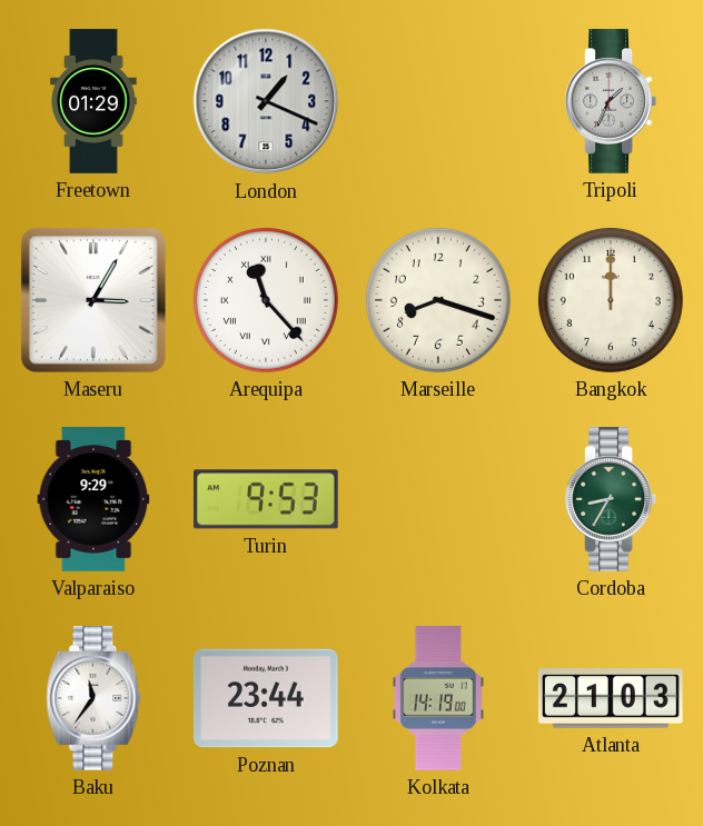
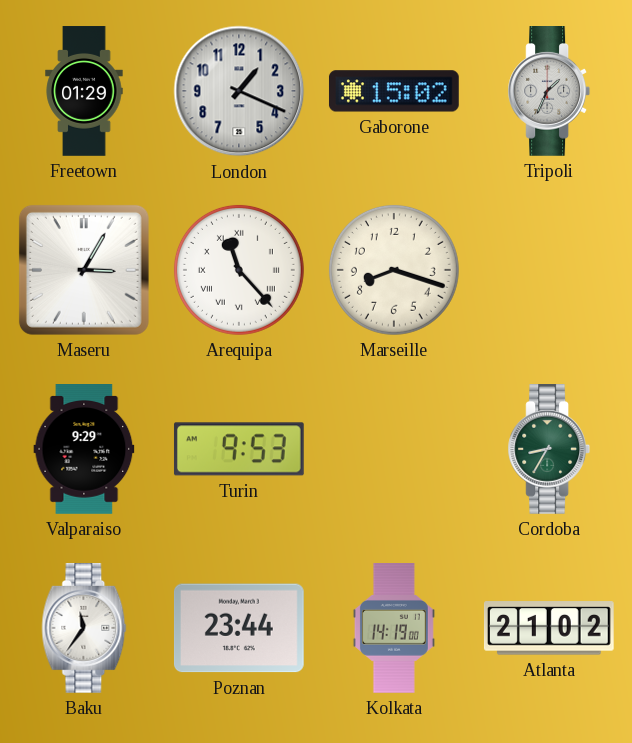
Gaborone: none -> 15:02
Bangkok: 12:00 -> none
Atlanta: 21:03 -> 21:02
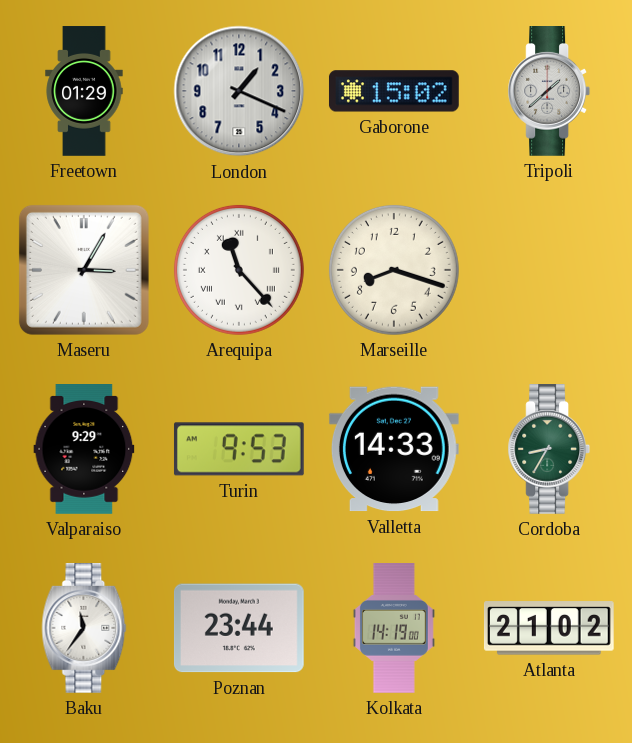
Tripoli: 1:34 -> 1:38
Valletta: none -> 14:33
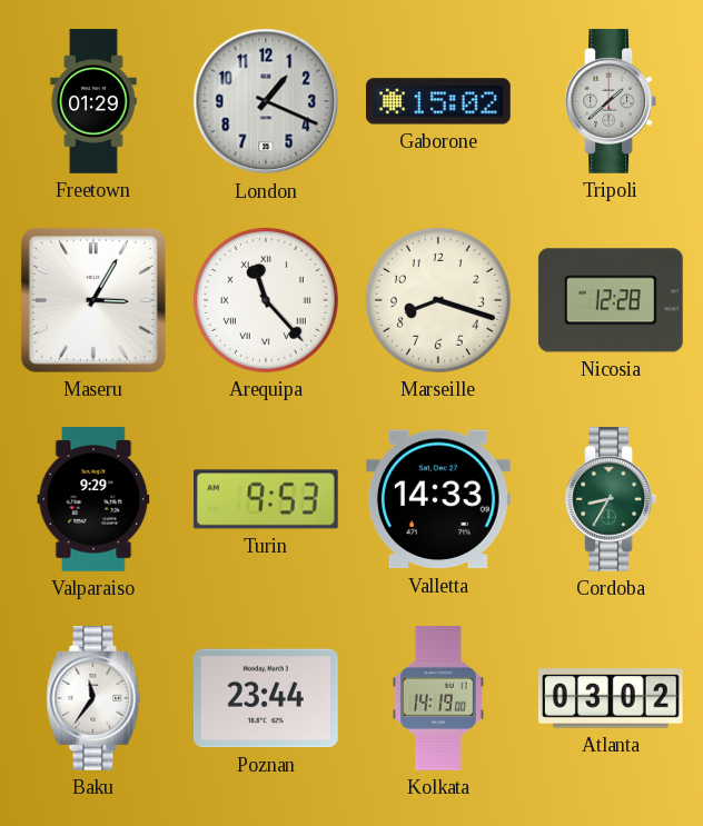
Nicosia: none -> 12:28
Atlanta: 21:02 -> 03:02
